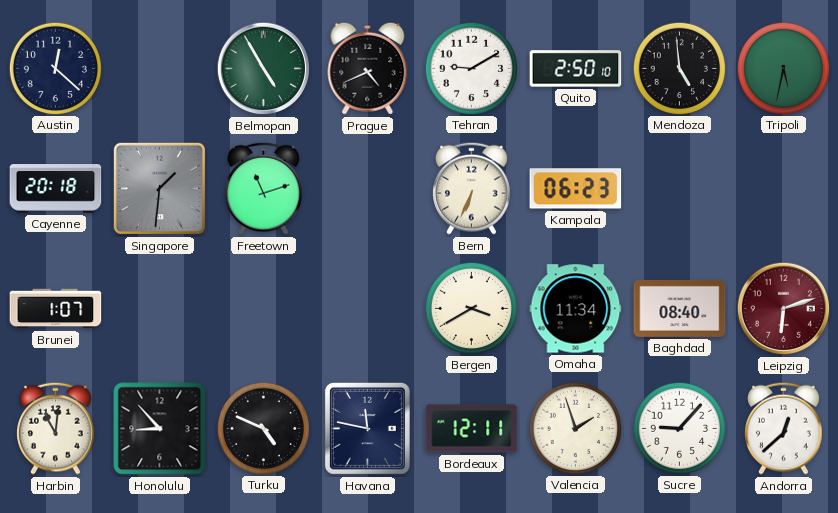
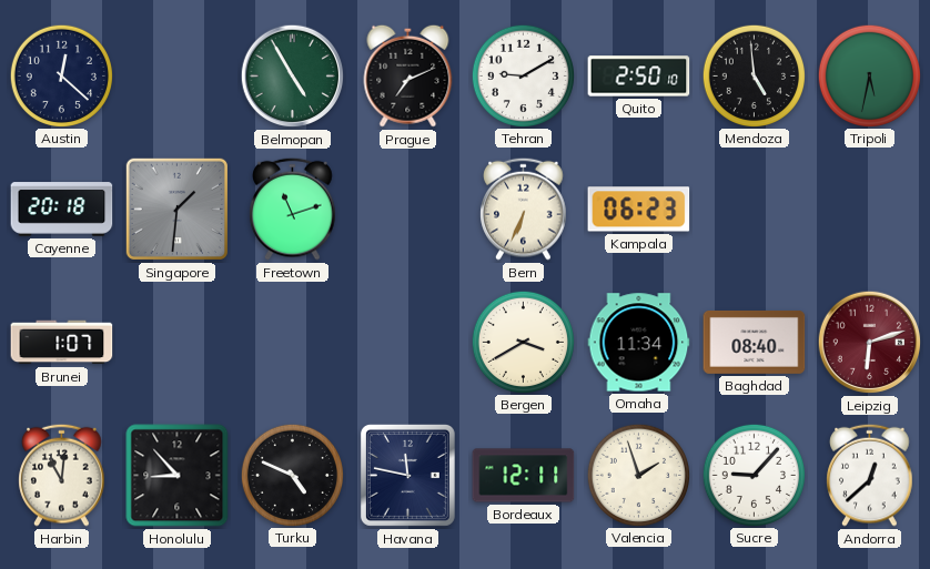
Prague: 4:41 -> 7:11
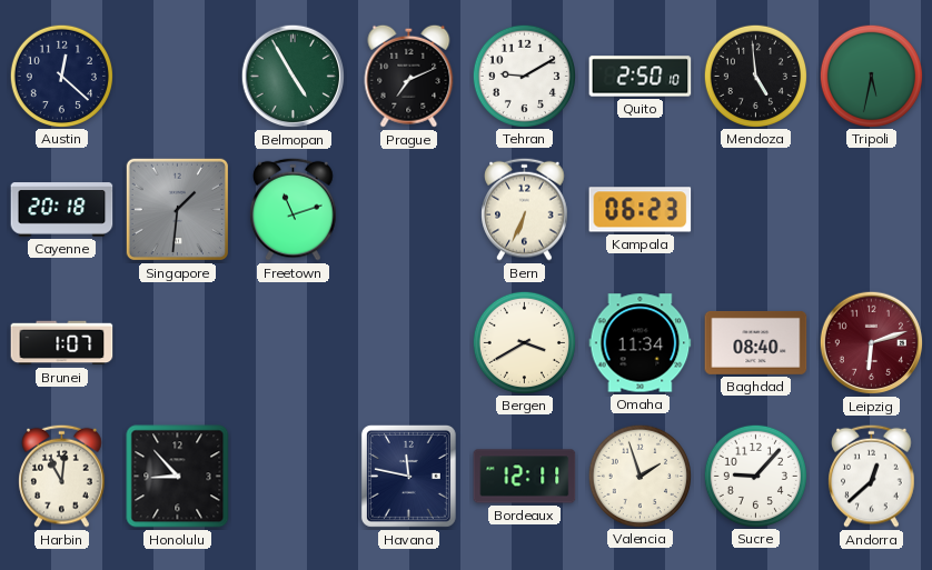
Turku: 4:49 -> none
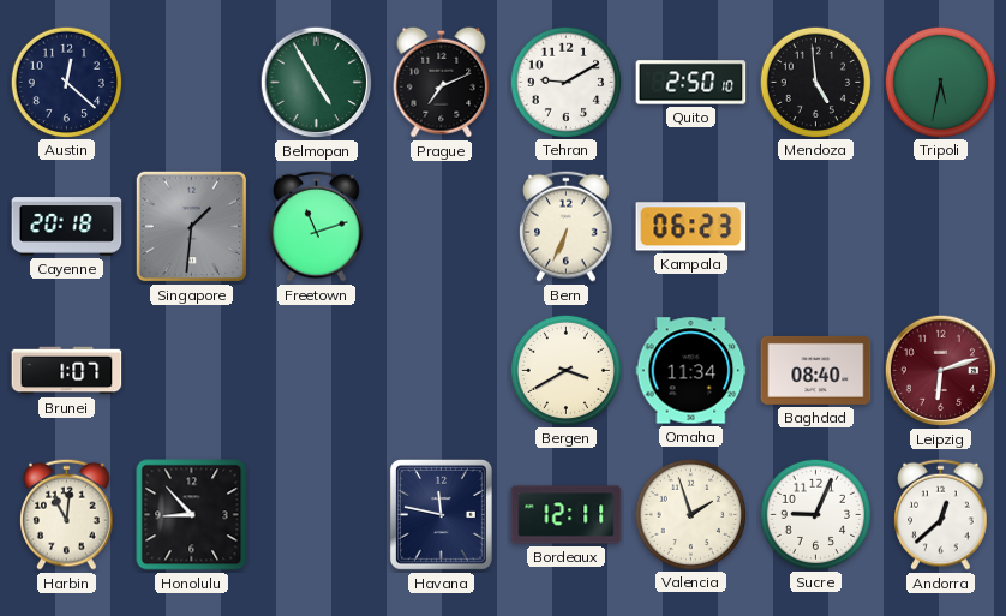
Sucre: 9:07 -> 9:04
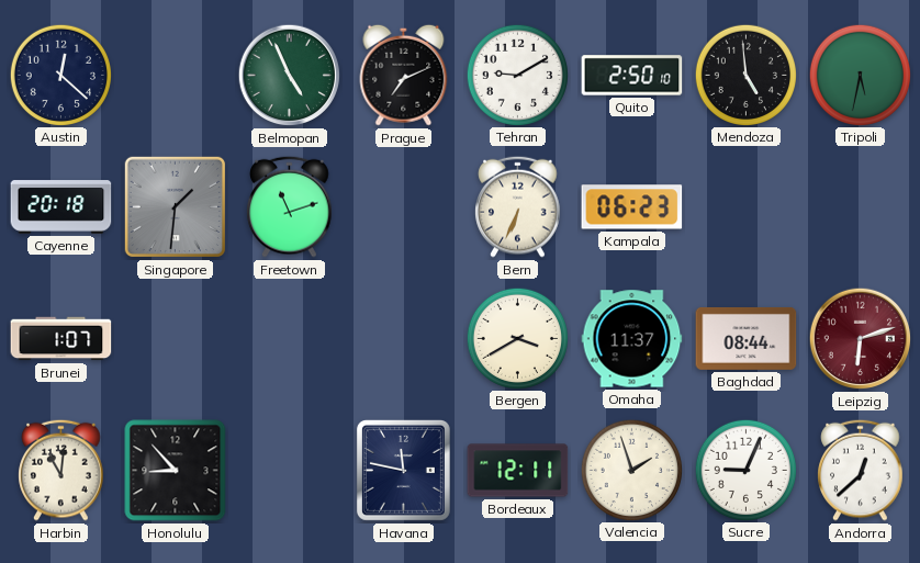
Belmopan: 4:55 -> 4:56
Omaha: 11:34 -> 11:37
Baghdad: 08:40 -> 08:44
